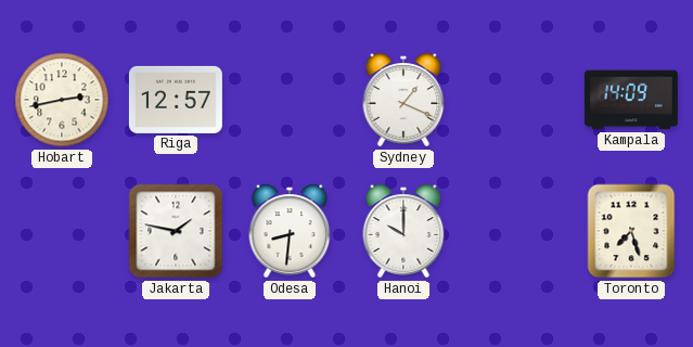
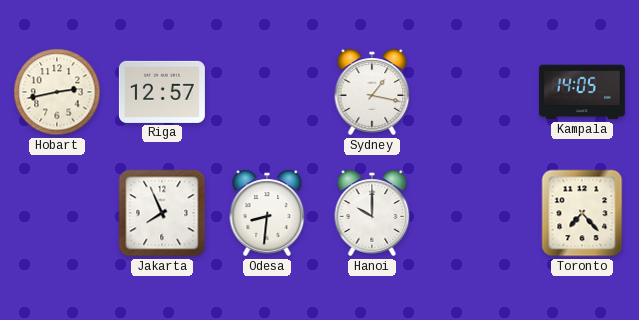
Sydney: 1:19 -> 1:17
Kampala: 14:09 -> 14:05
Jakarta: 1:47 -> 7:56
Toronto: 7:27 -> 7:23
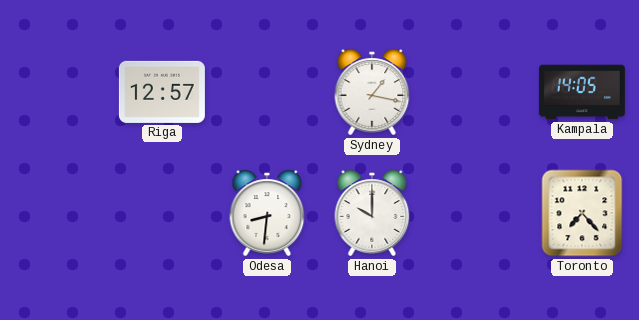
Hobart: 2:43 -> none
Jakarta: 7:56 -> none
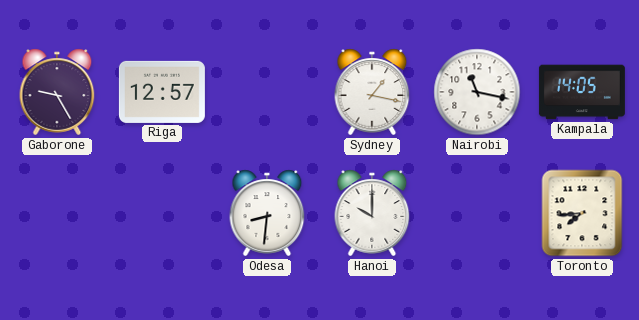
Gaborone: none -> 9:25
Nairobi: none -> 11:17
Toronto: 7:23 -> 7:44
